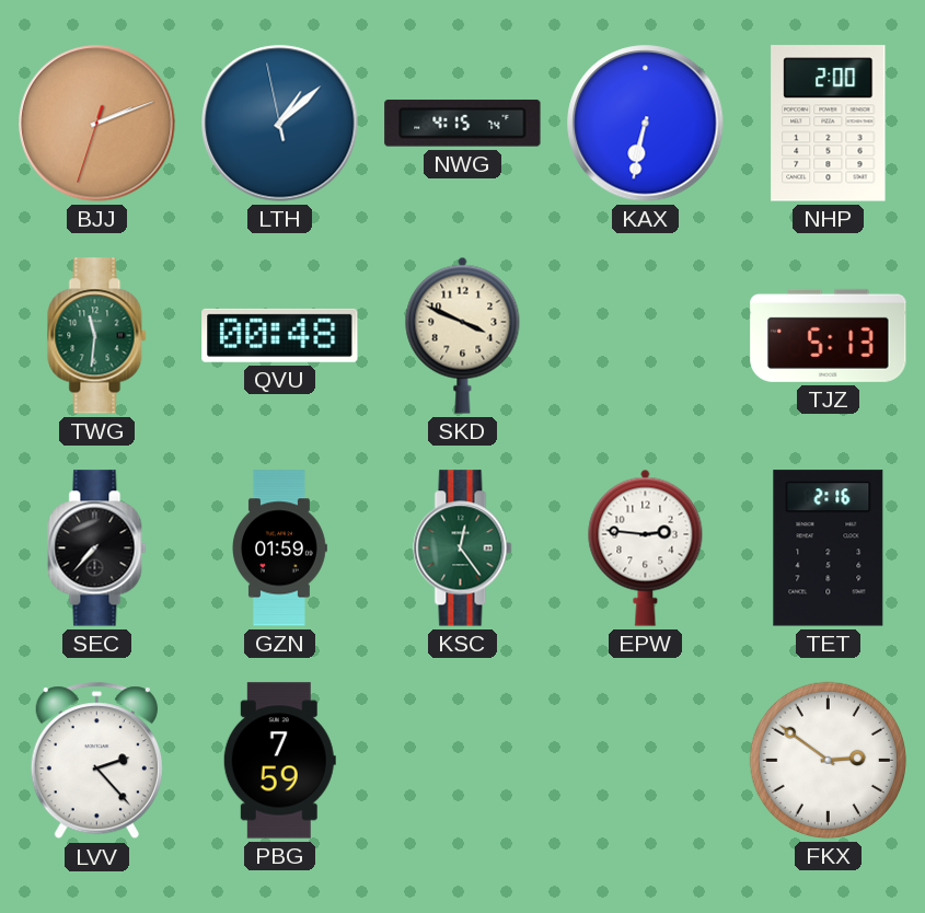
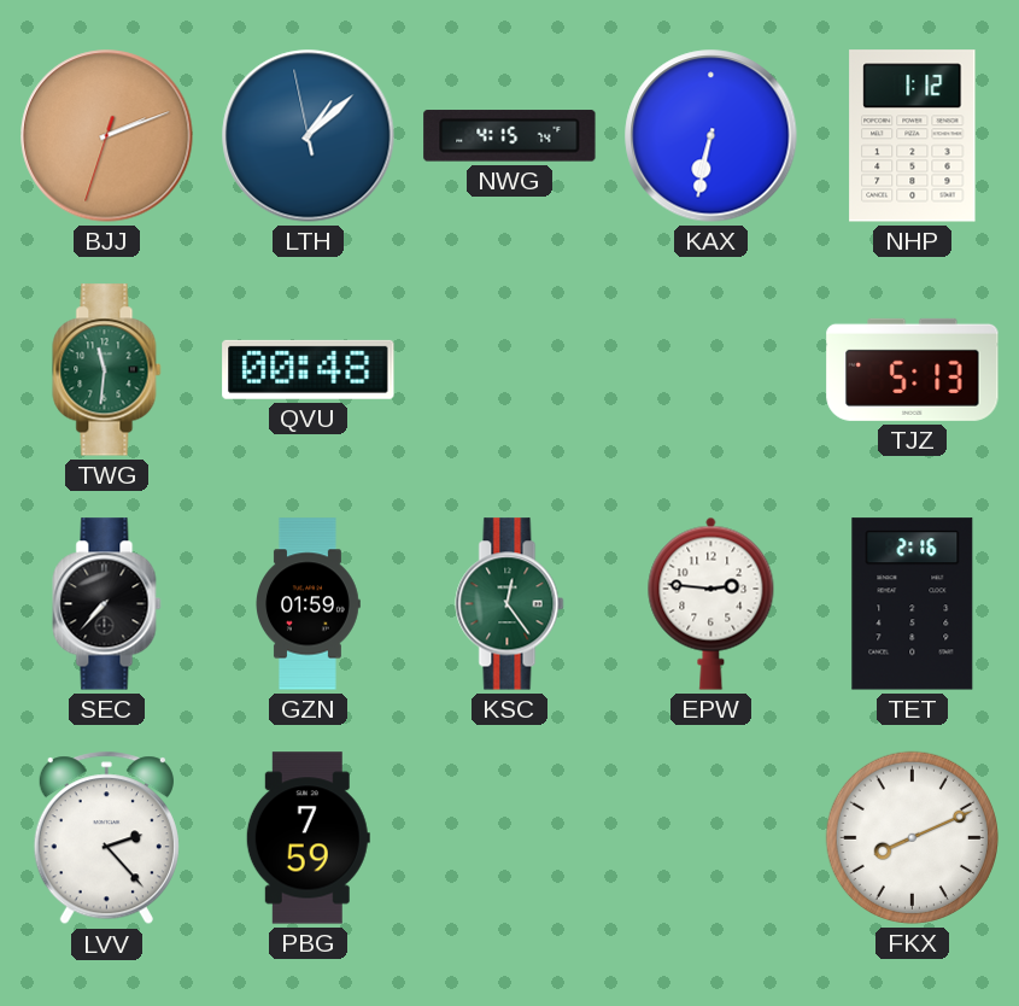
NHP: 2:00 -> 1:12
SKD: 3:49 -> none
FKX: 2:51 -> 8:11
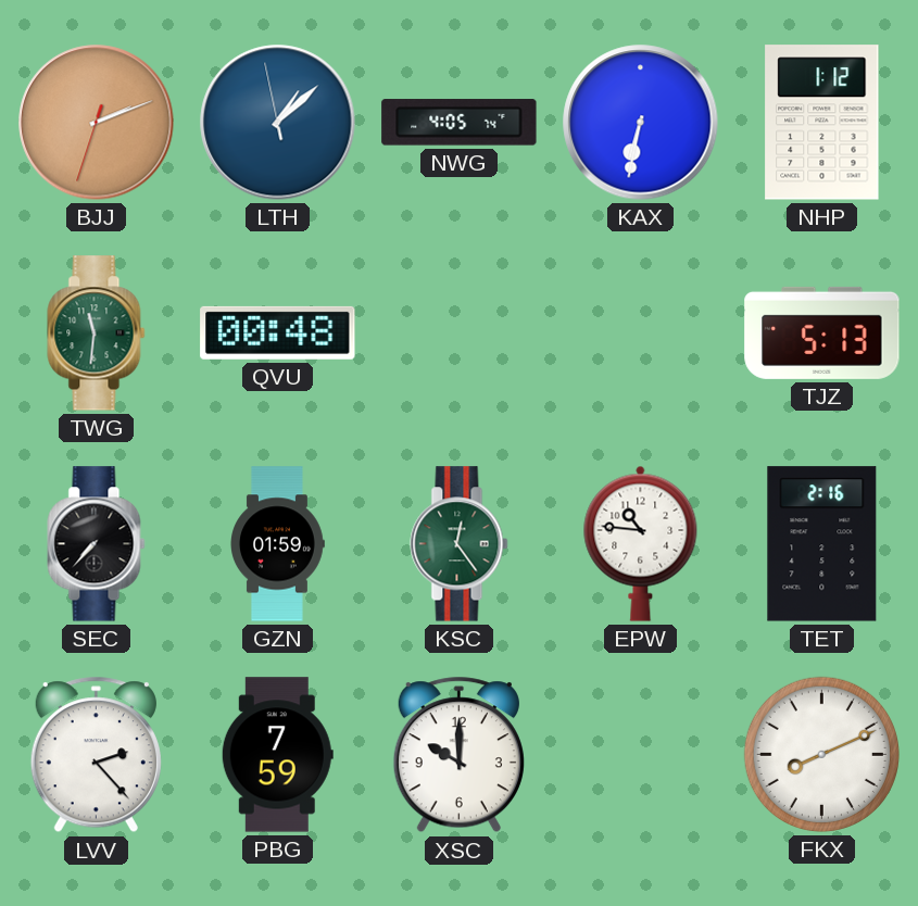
NWG: 4:15 -> 4:05
EPW: 2:46 -> 10:46
XSC: none -> 10:00
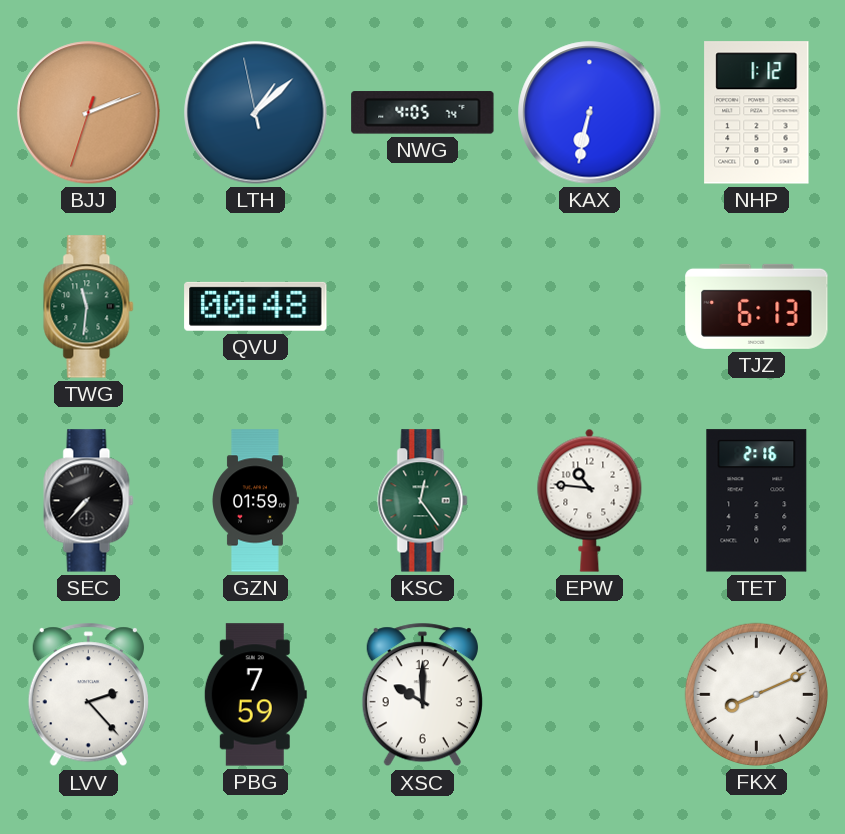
TJZ: 5:13 -> 6:13
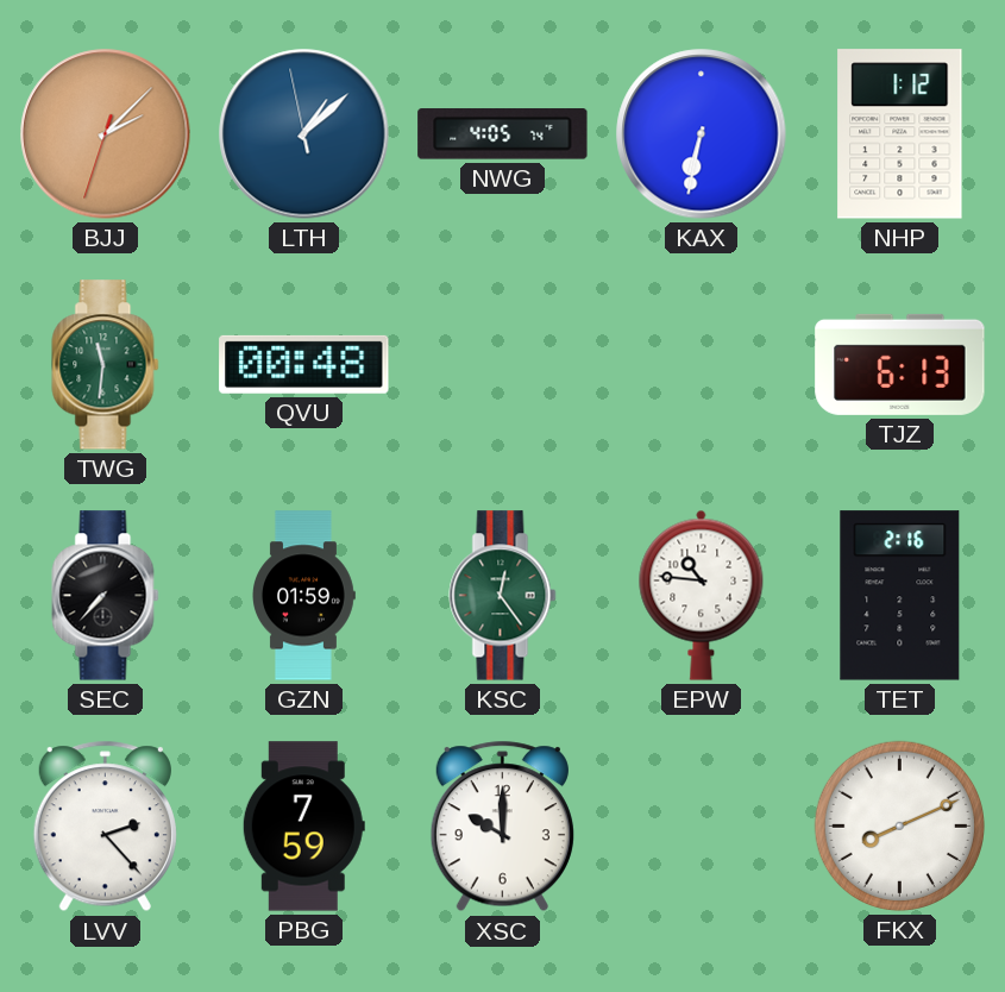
BJJ: 2:11 -> 2:07
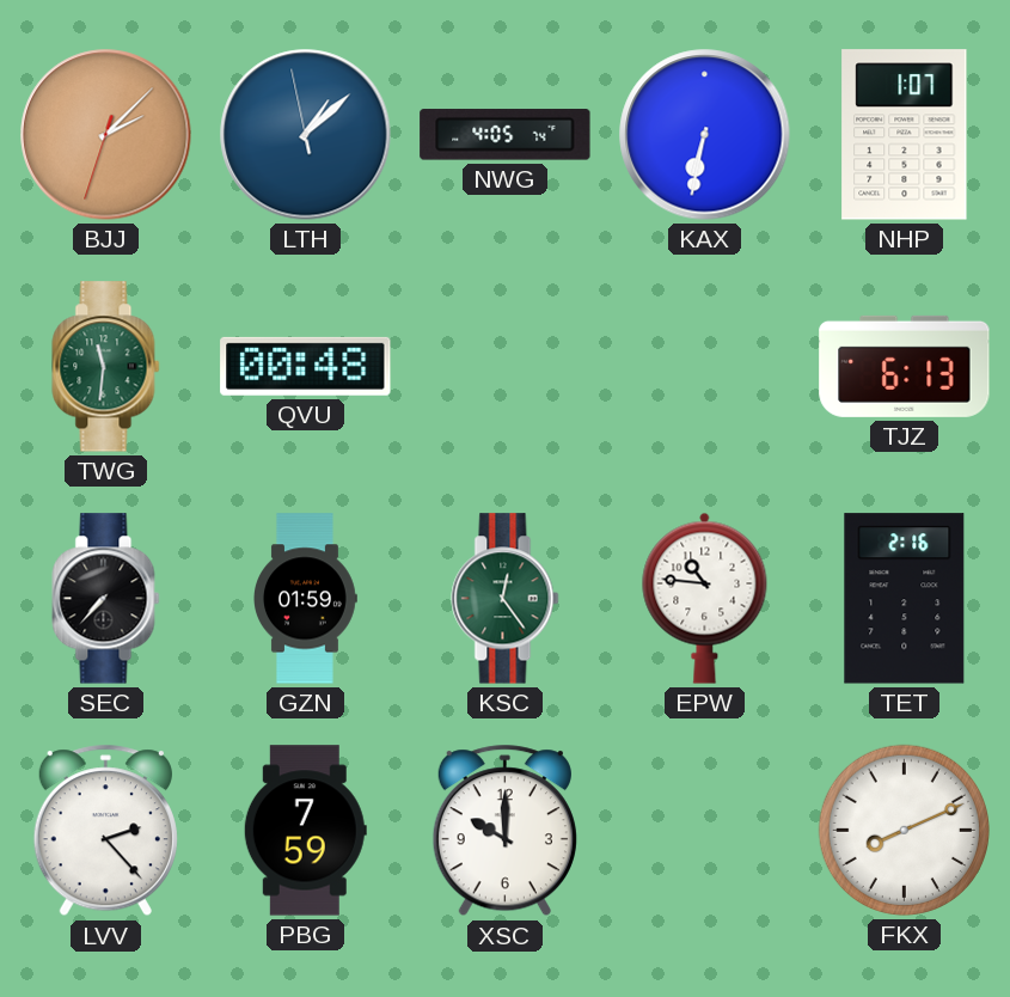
NHP: 1:12 -> 1:07
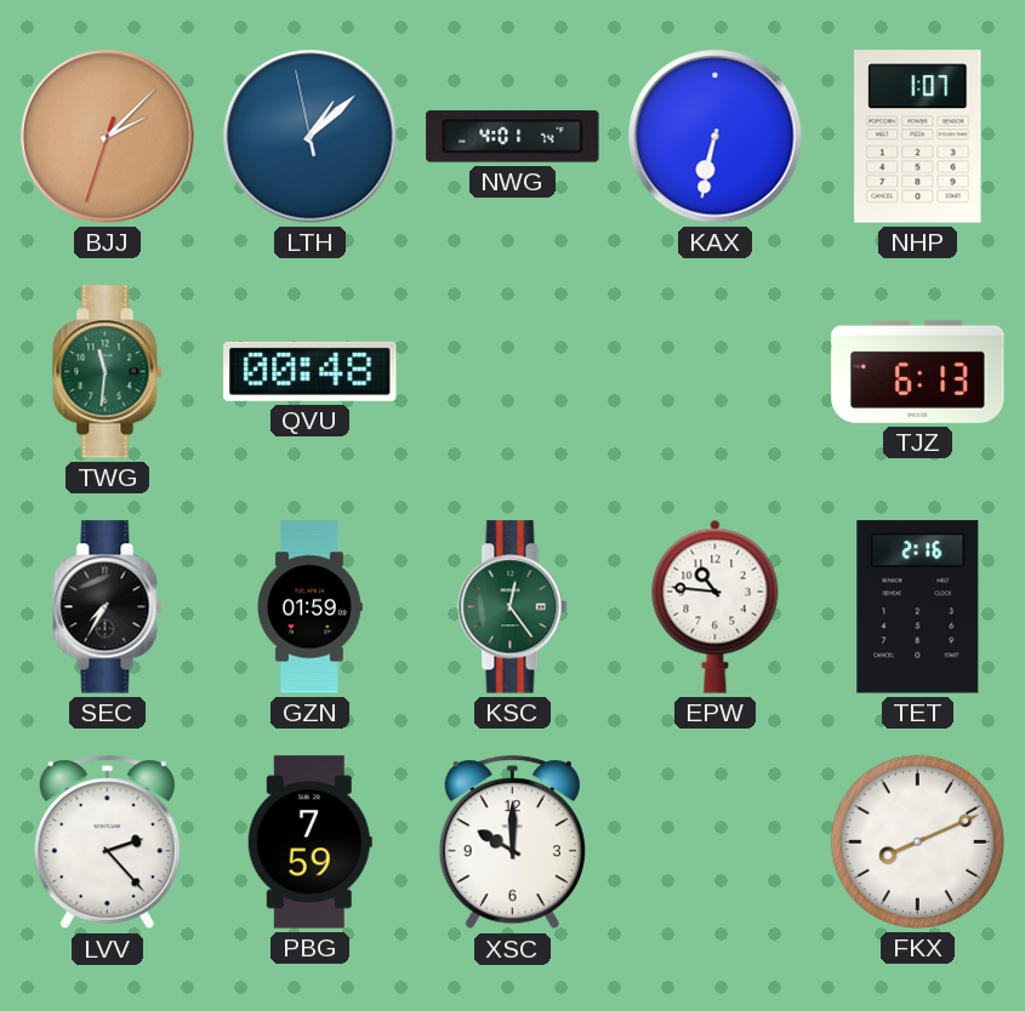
NWG: 4:05 -> 4:01
SEC: 7:37 -> 7:35
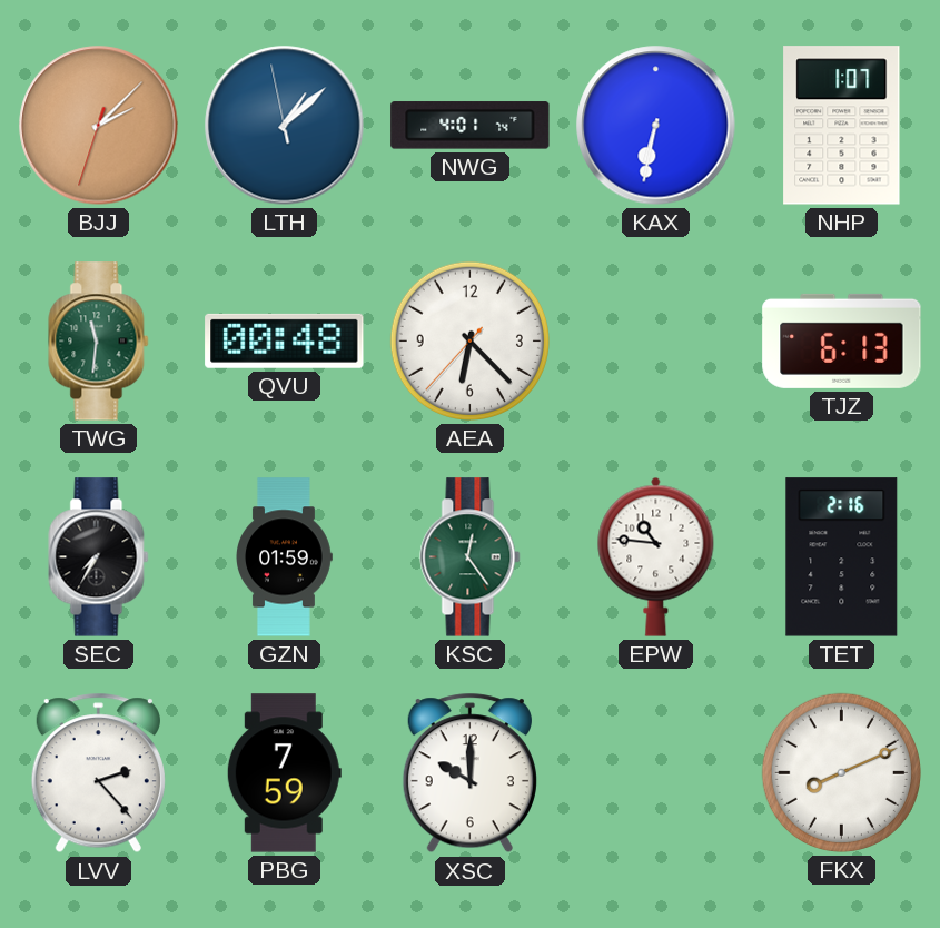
AEA: none -> 6:22
